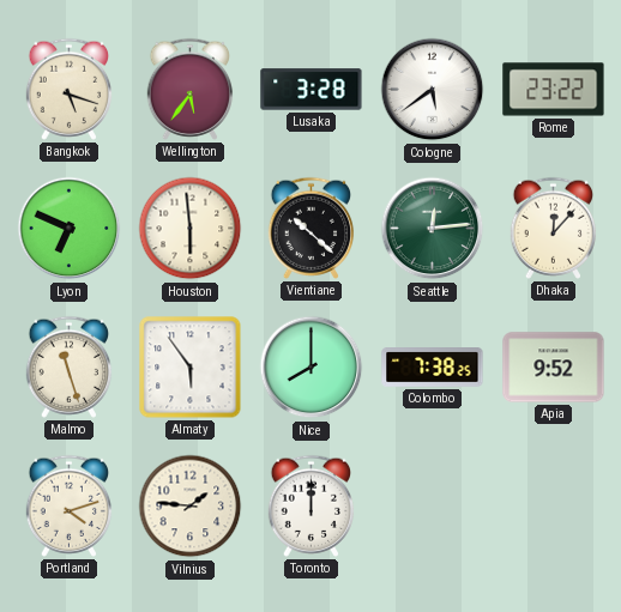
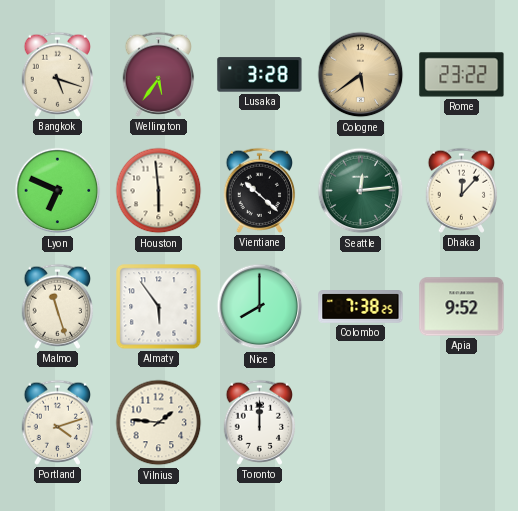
Cologne dial: white -> champagne
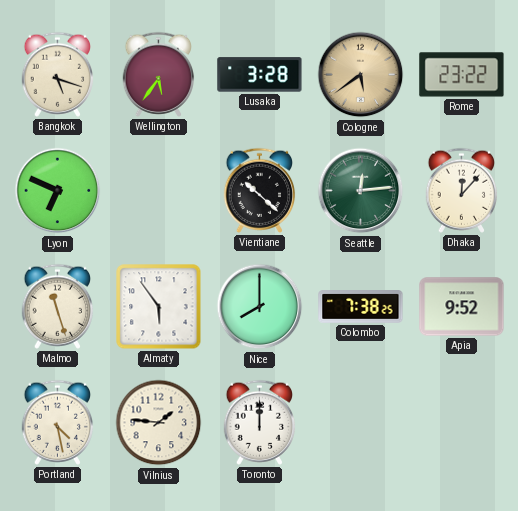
Houston: 5:59 -> none
Portland: 4:12 -> 4:28
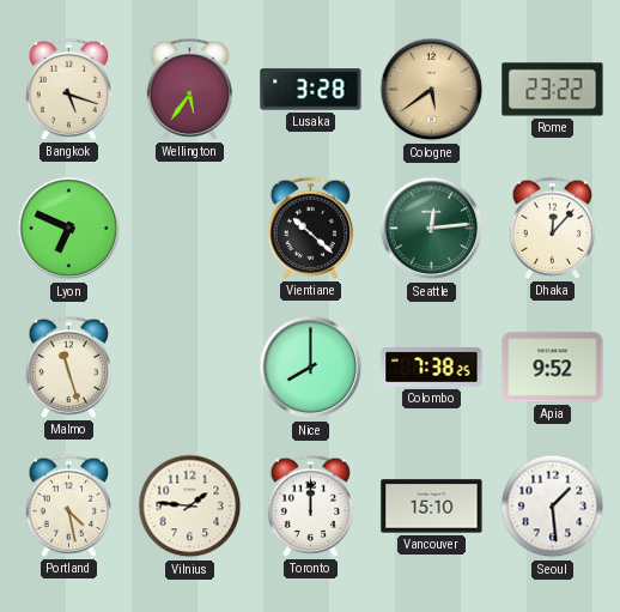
Almaty: 5:54 -> none
Vancouver: none -> 15:10
Seoul: none -> 1:29
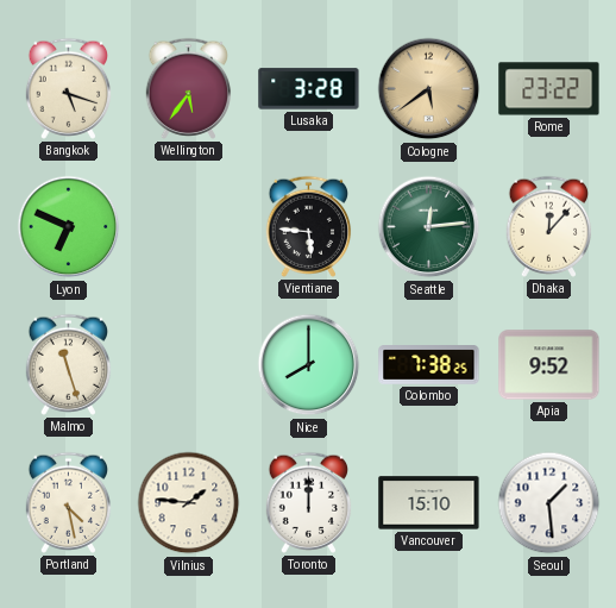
Vientiane: 10:22 -> 5:46
